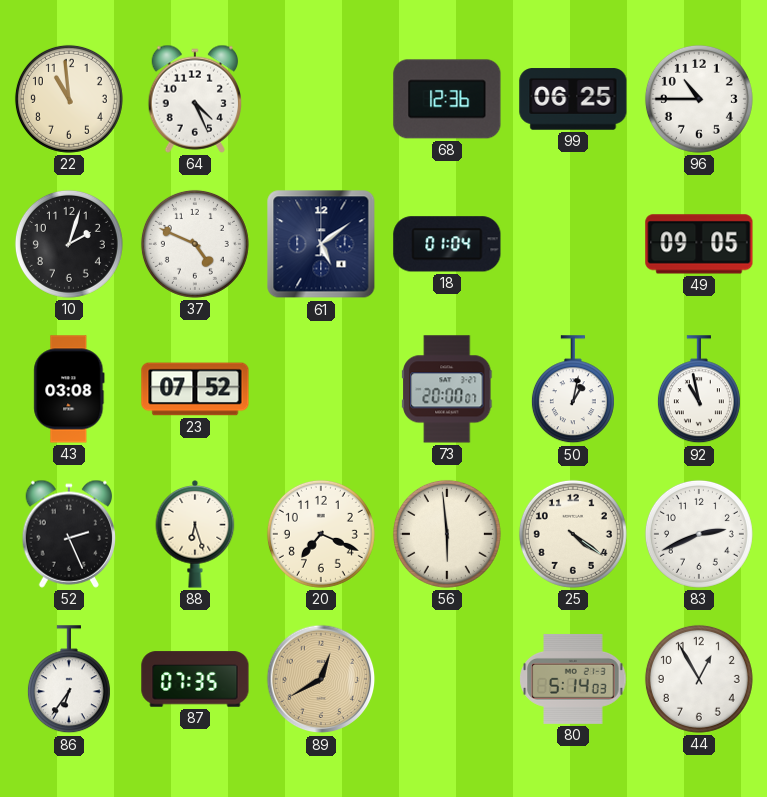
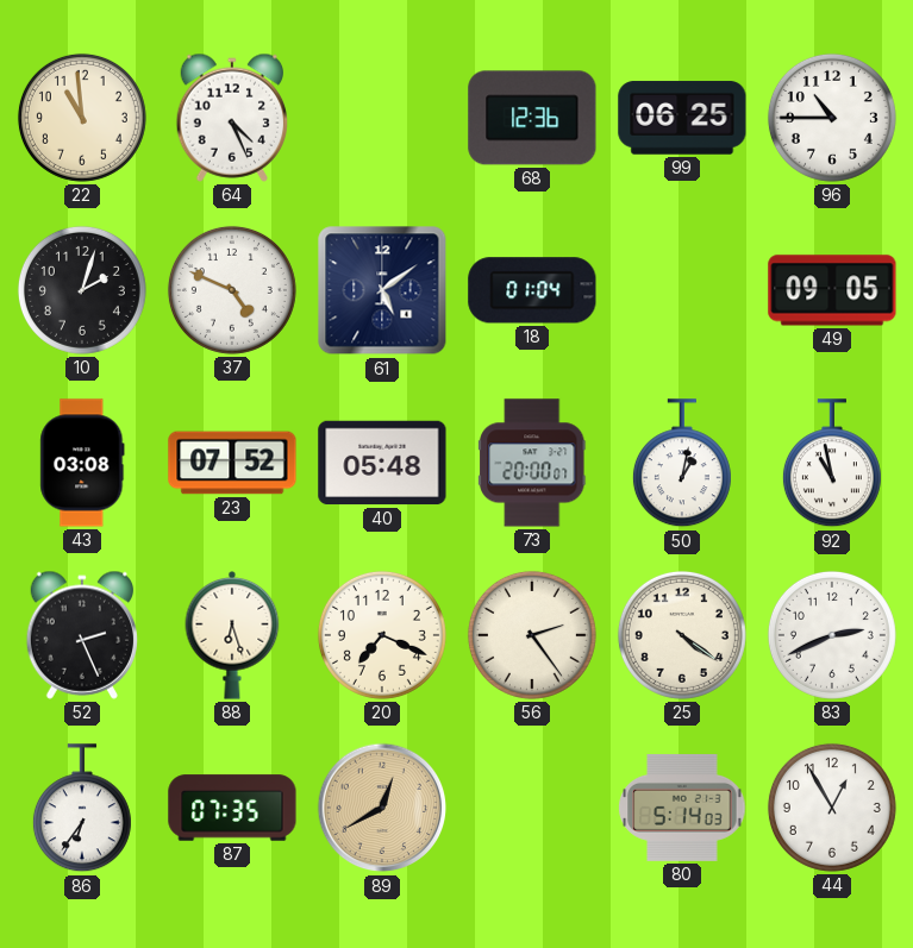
40: none -> 05:48
56: 5:59 -> 2:24
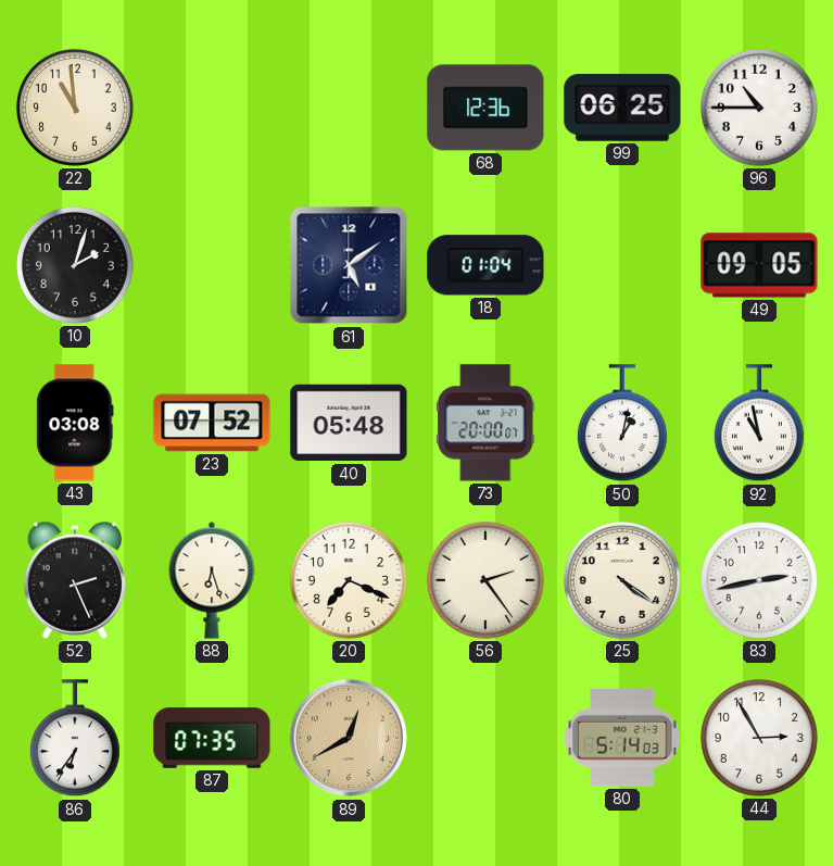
64: 4:26 -> none
37: 4:49 -> none
83: 2:41 -> 2:43
44: 12:55 -> 2:55
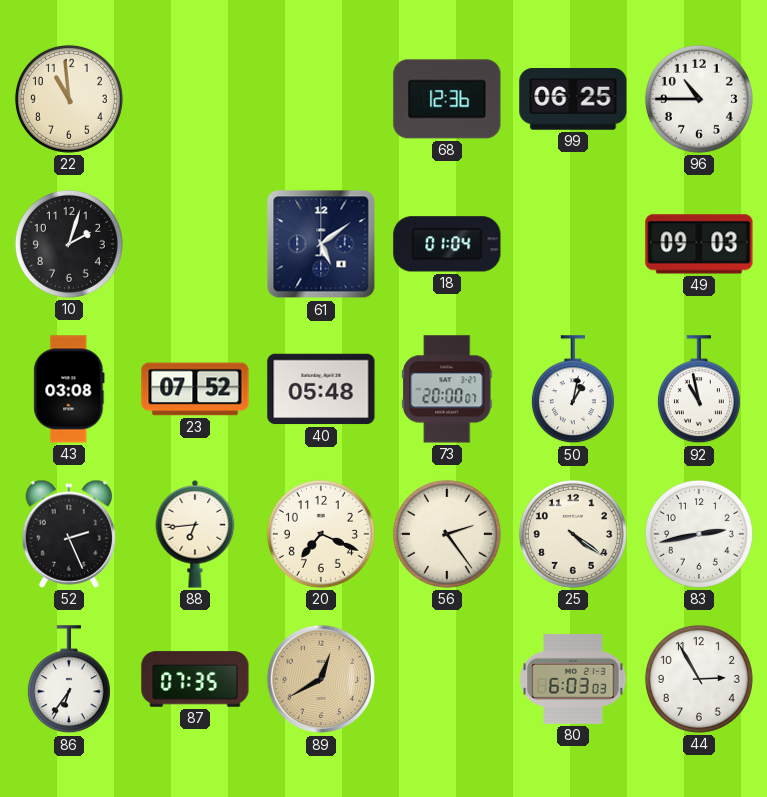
49: 09:05 -> 09:03
88: 6:27 -> 6:44
80: 5:14 -> 6:03
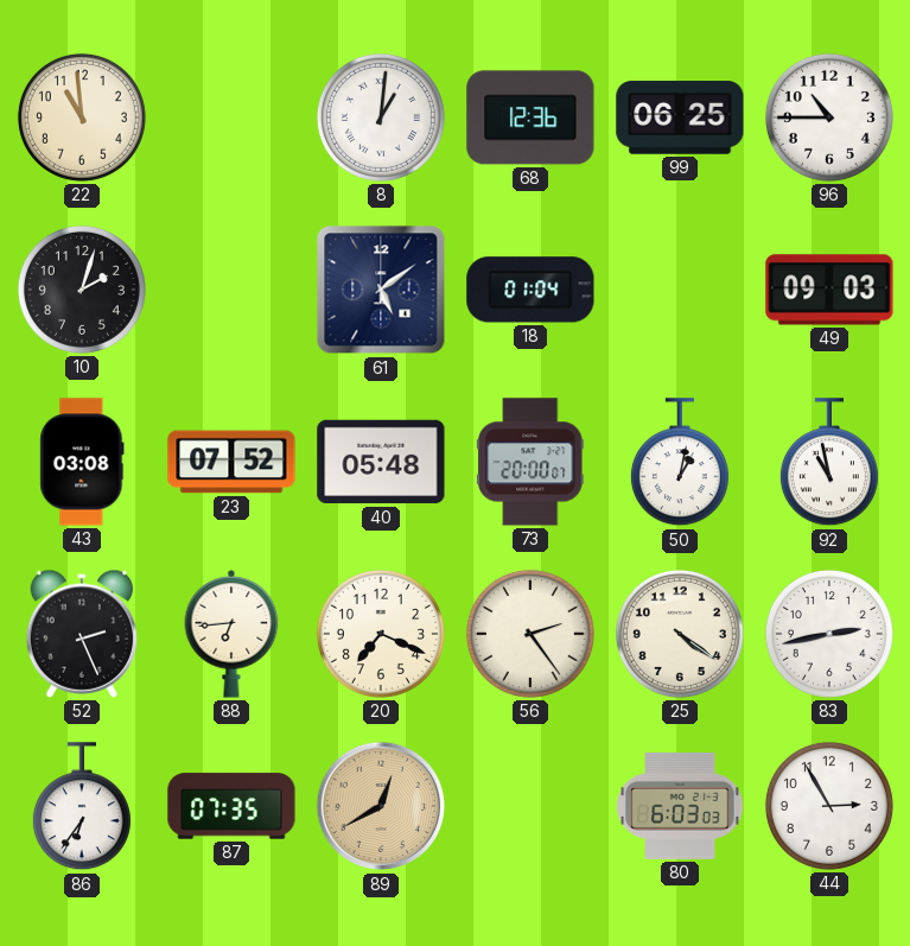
8: none -> 1:01
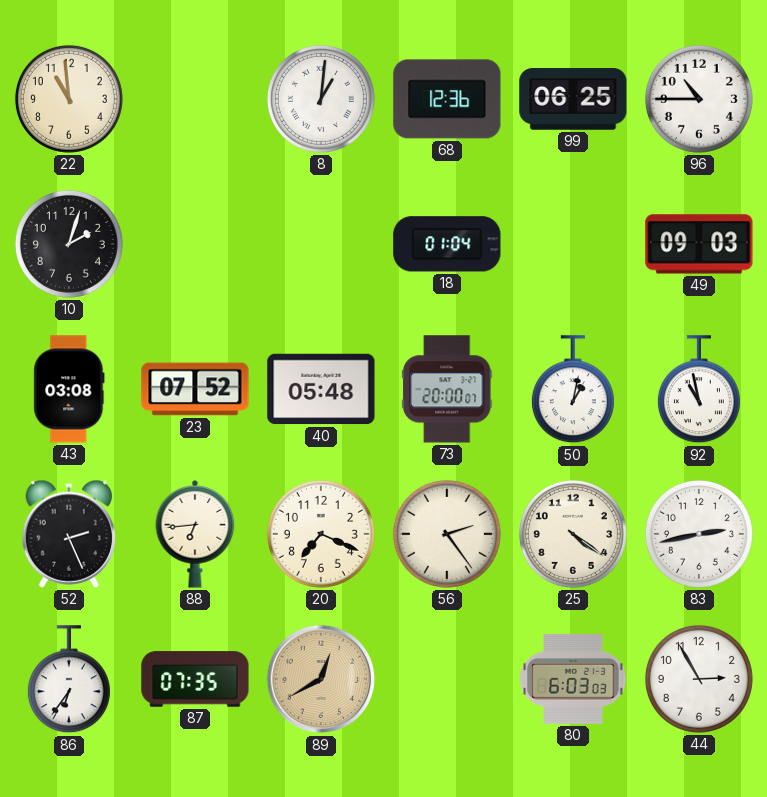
61: 5:09 -> none
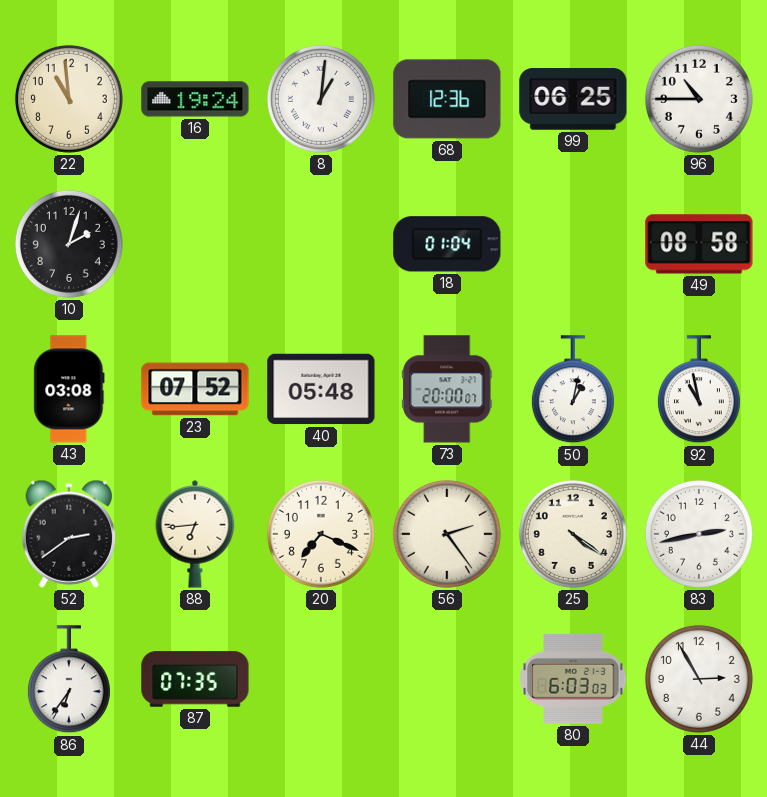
16: none -> 19:24
49: 09:03 -> 08:58
52: 2:26 -> 2:39
89: 12:40 -> none
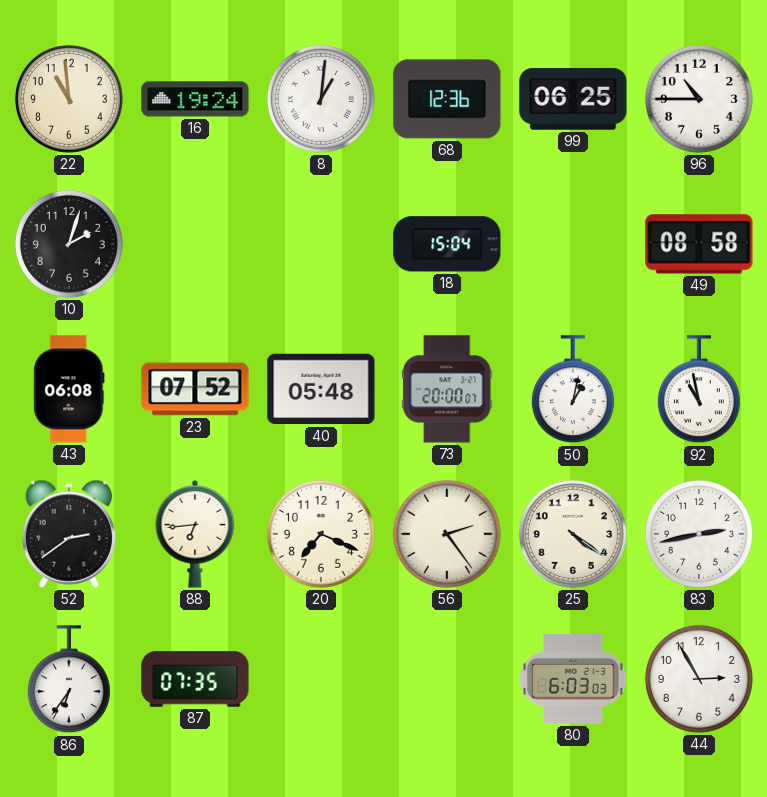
18: 01:04 -> 15:04
43: 03:08 -> 06:08
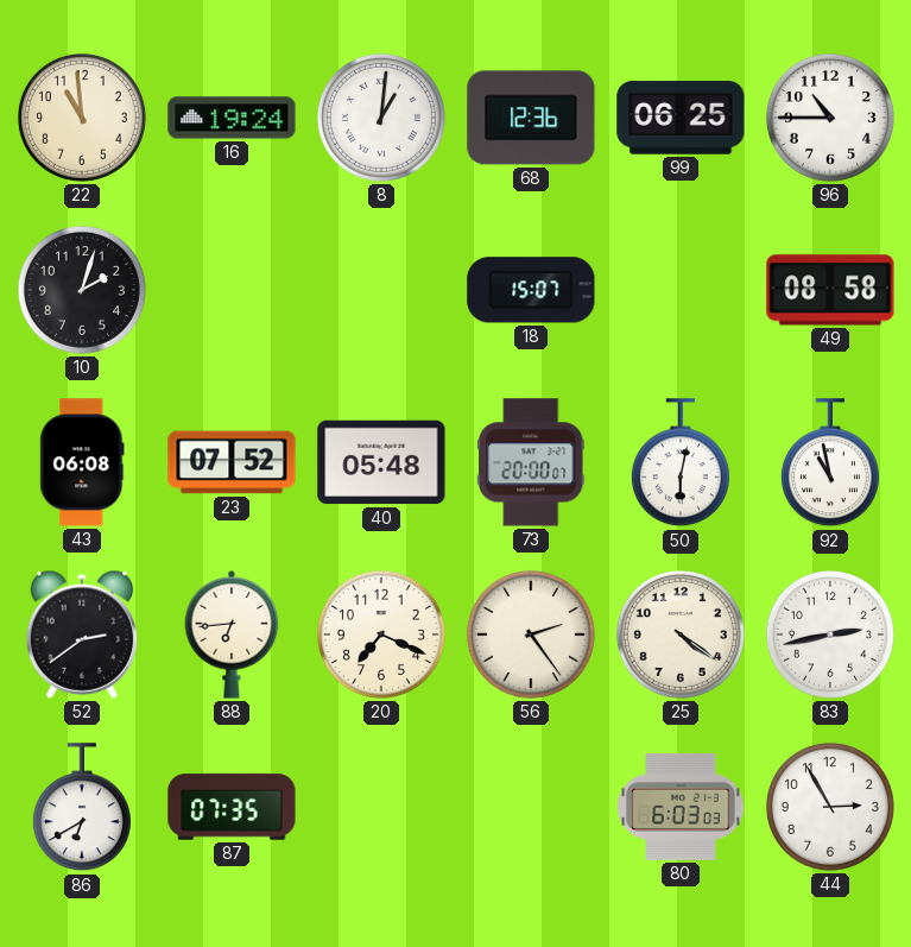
18: 15:04 -> 15:07
50: 1:02 -> 6:02
86: 6:36 -> 6:40
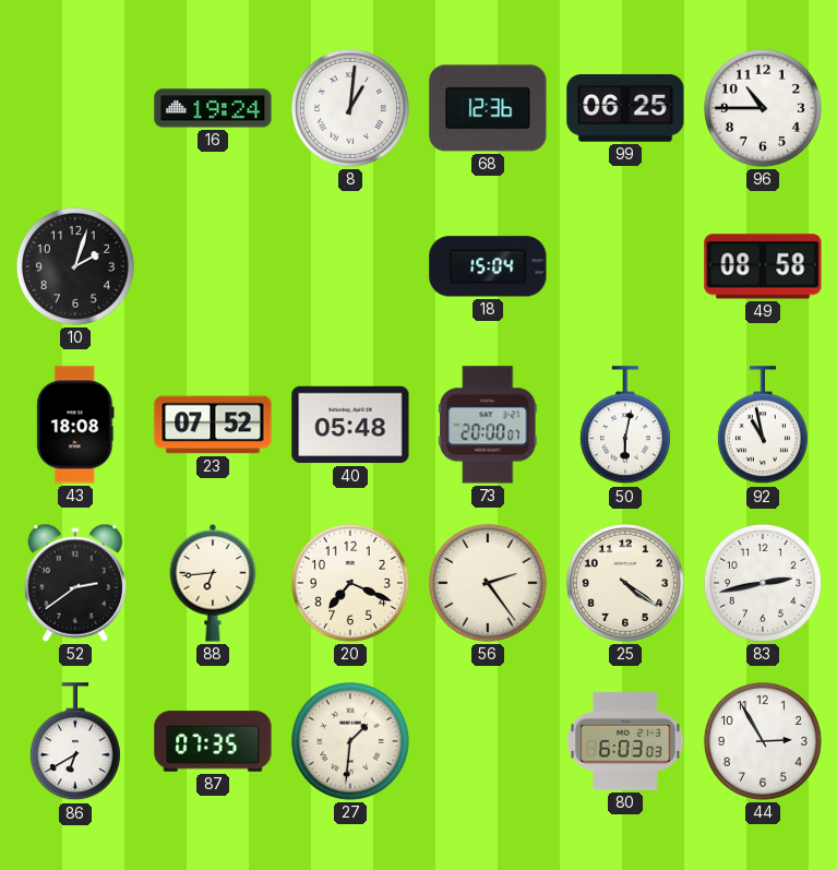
22: 10:59 -> none
18: 15:07 -> 15:04
43: 06:08 -> 18:08
27: none -> 1:31
